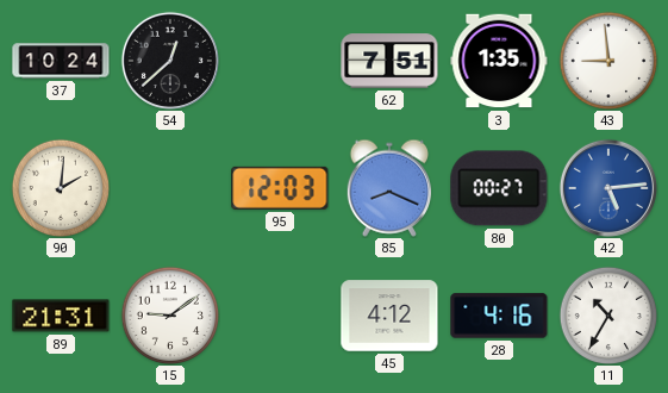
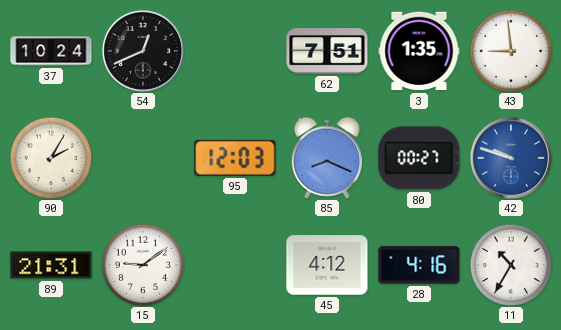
54: 12:38 -> 12:41
90: 2:01 -> 2:05
42: 5:14 -> 9:48
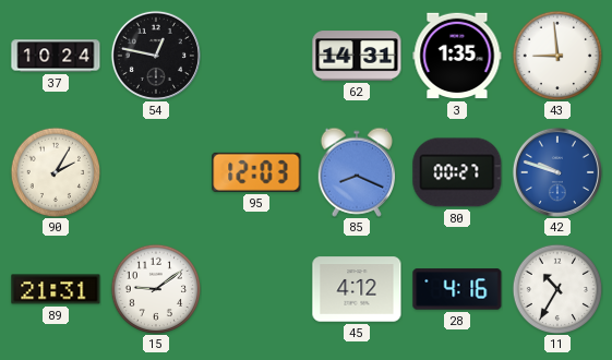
54: 12:41 -> 12:47
62: 7:51 -> 14:31
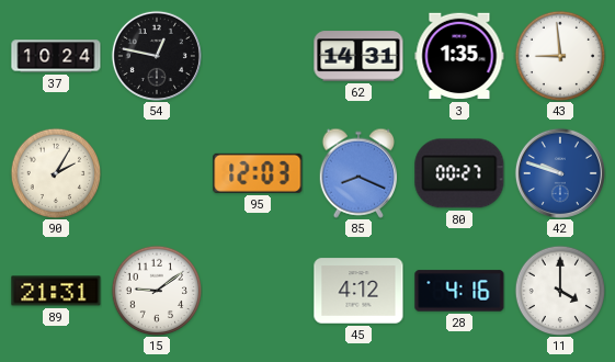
11: 10:35 -> 4:00
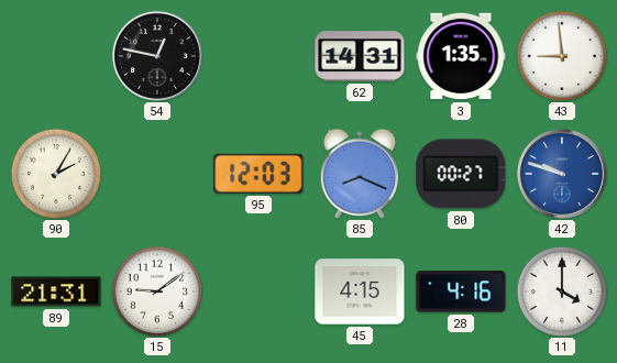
37: 10:24 -> none
45: 4:12 -> 4:15
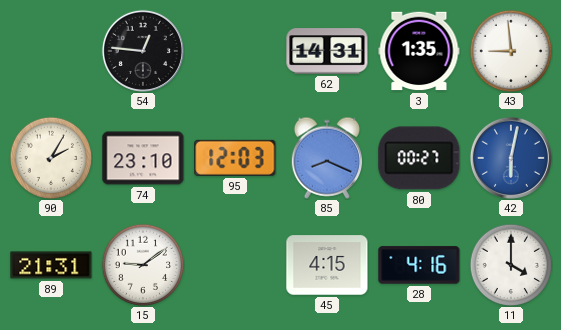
54: 12:47 -> 12:46
74: none -> 23:10
42: 9:48 -> 6:02
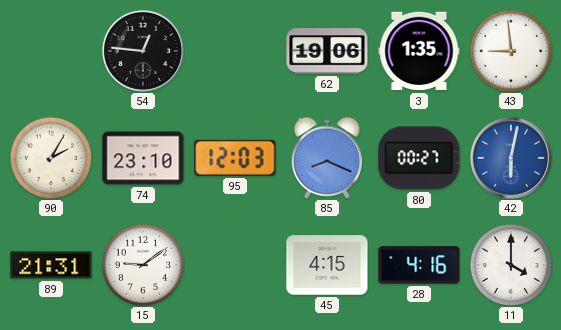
62: 14:31 -> 19:06
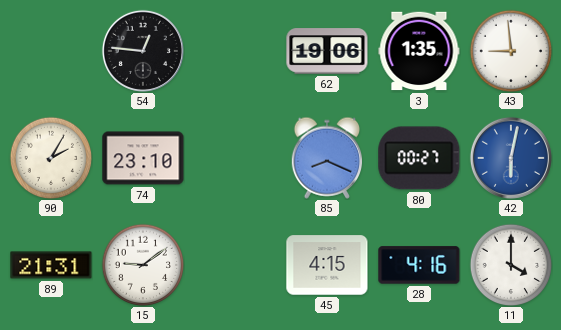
95: 12:03 -> none
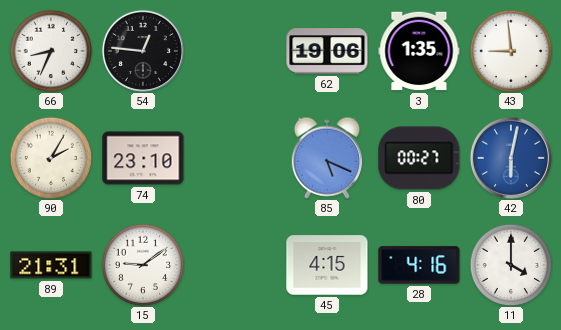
66: none -> 8:34
85: 8:19 -> 5:19
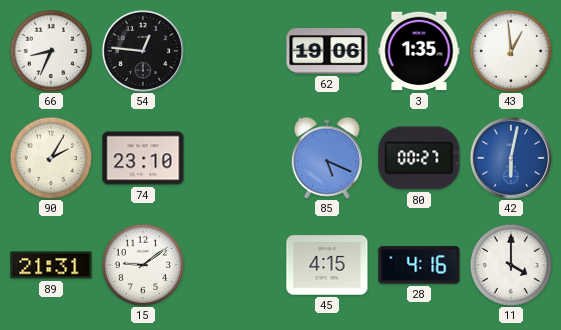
43: 8:59 -> 12:59
